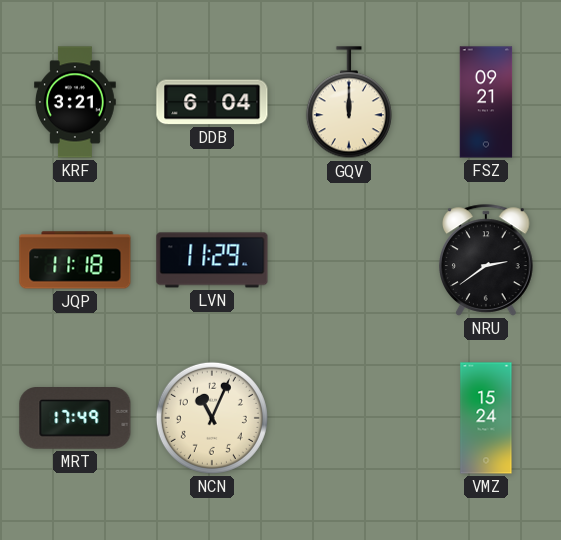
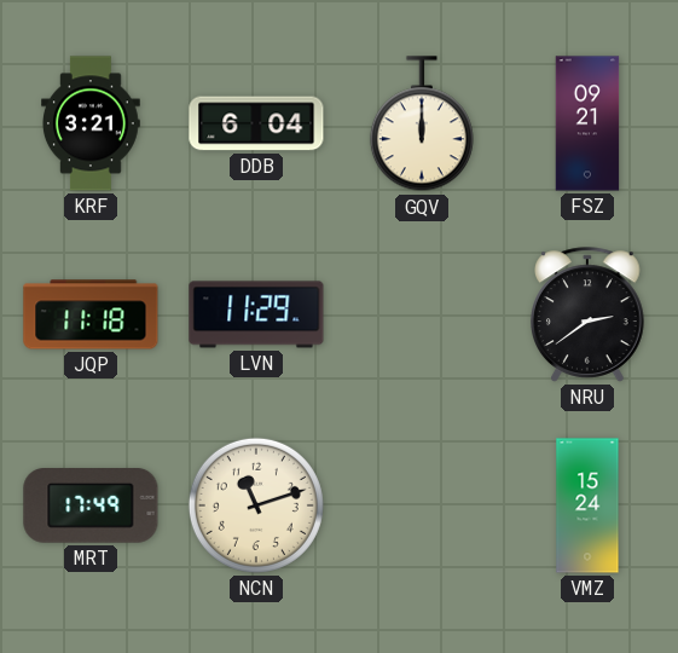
NCN: 11:04 -> 11:12
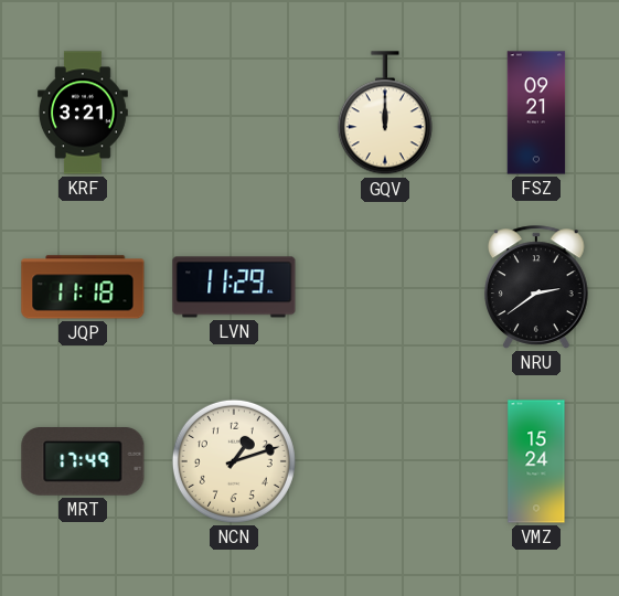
DDB: 6:04 -> none
NCN: 11:12 -> 1:12
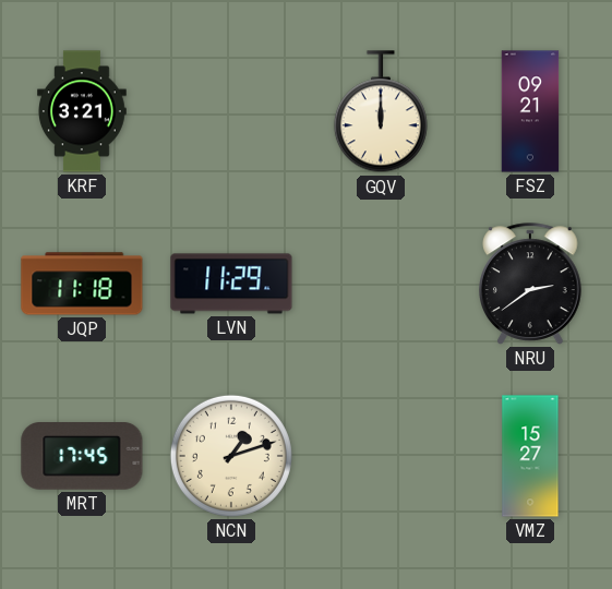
MRT: 17:49 -> 17:45
VMZ: 15:24 -> 15:27
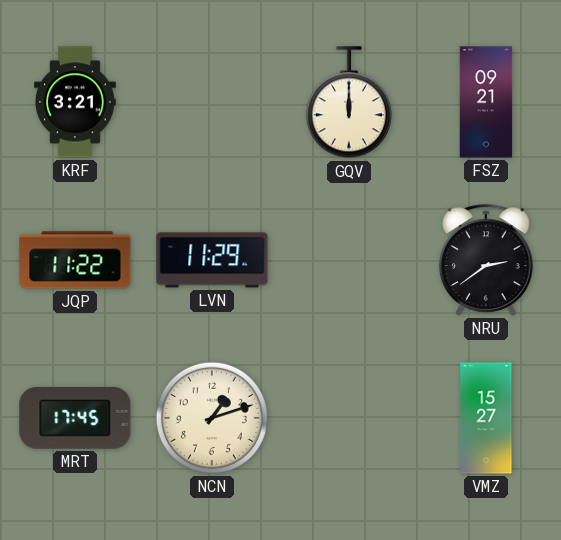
JQP: 11:18 -> 11:22
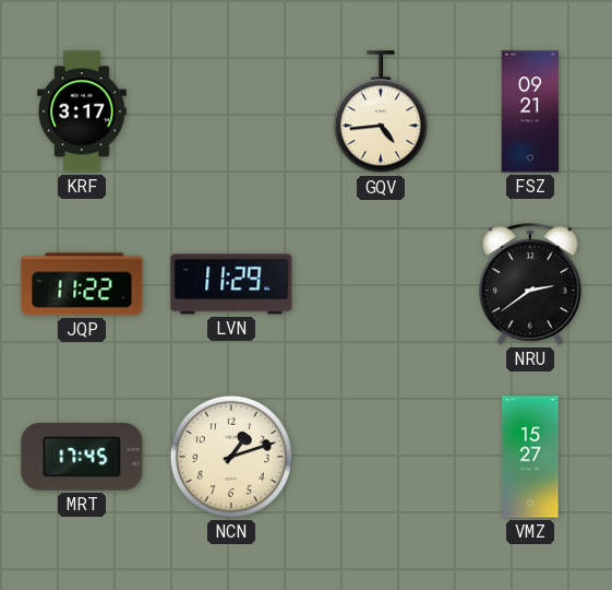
KRF: 3:21 -> 3:17
GQV: 12:00 -> 4:44
